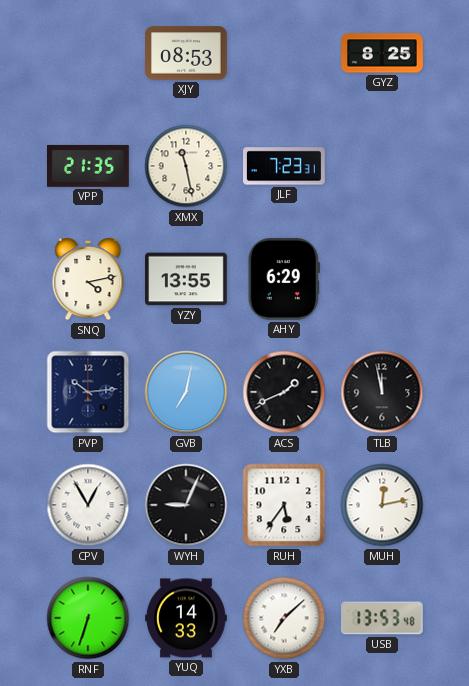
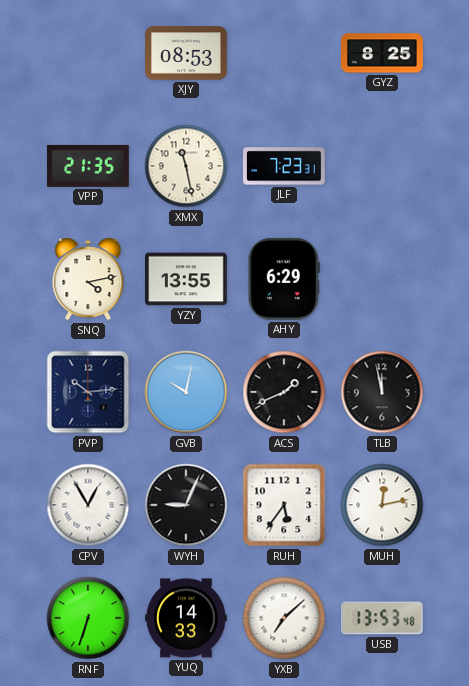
GVB: 7:02 -> 10:02
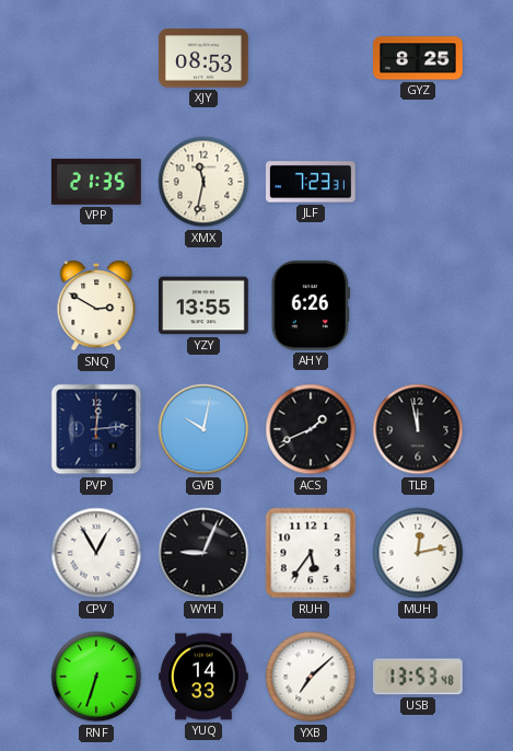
XMX: 11:28 -> 11:32
SNQ: 4:13 -> 2:50
AHY: 6:29 -> 6:26
PVP: 10:14 -> 12:14
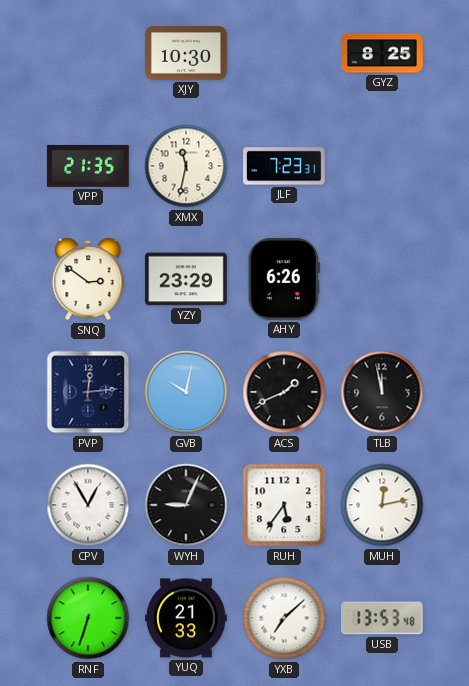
XJY: 08:53 -> 10:30
SNQ: 2:50 -> 2:51
YZY: 13:55 -> 23:29
YUQ: 14:33 -> 21:33
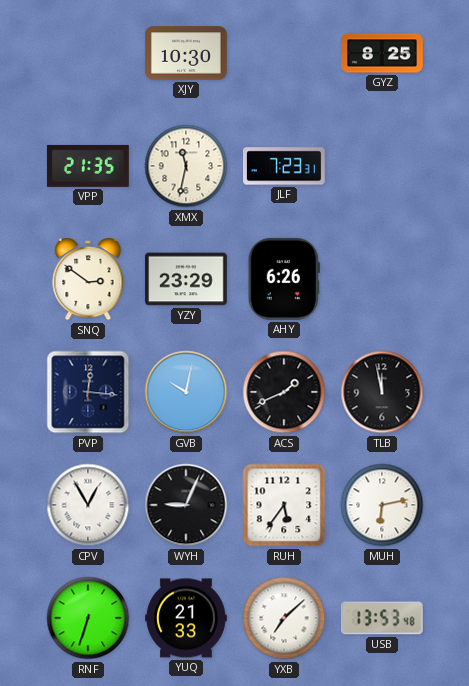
PVP: 12:14 -> 12:16
MUH: 12:13 -> 6:13
